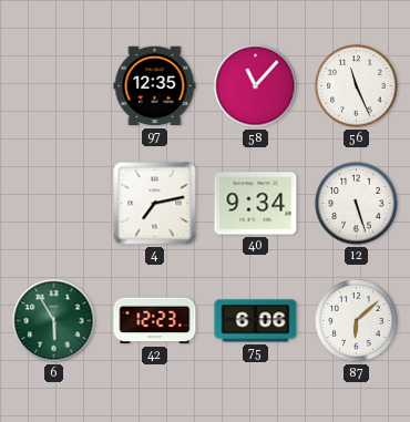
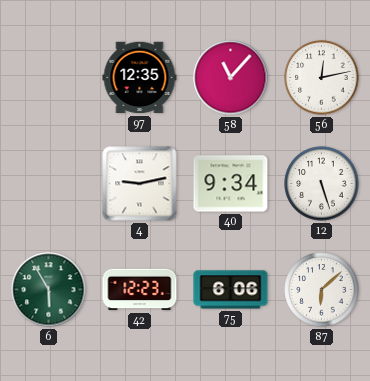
56: 11:26 -> 12:13
4: 7:13 -> 9:13
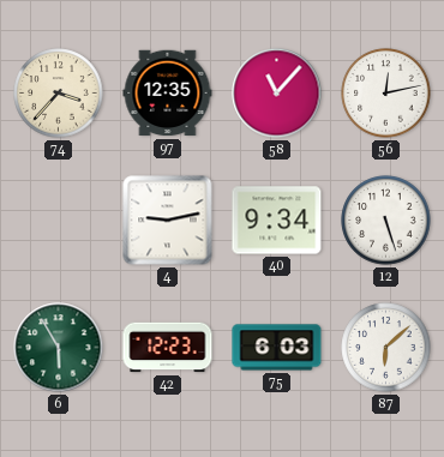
74: none -> 3:37
75: 6:06 -> 6:03
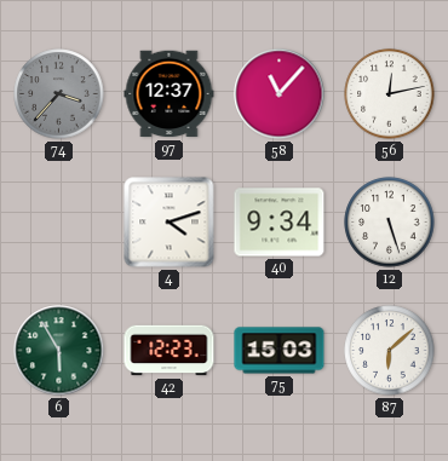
74 dial: cream -> grey
97: 12:35 -> 12:37
4: 9:13 -> 4:12
75: 6:03 -> 15:03
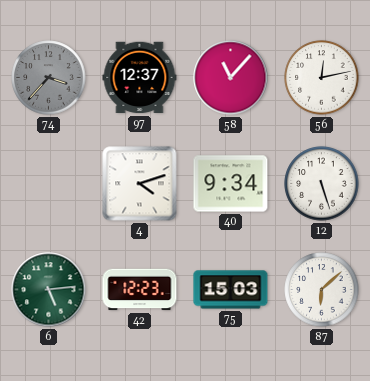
6: 5:55 -> 5:14
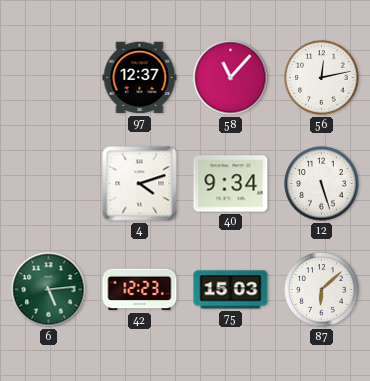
74: 3:37 -> none
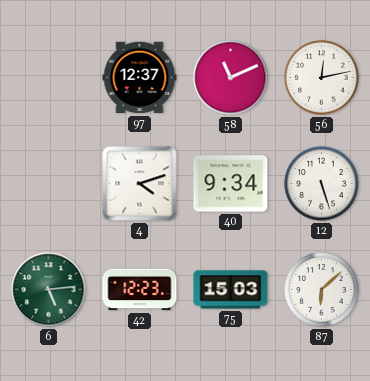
58: 11:07 -> 11:11
